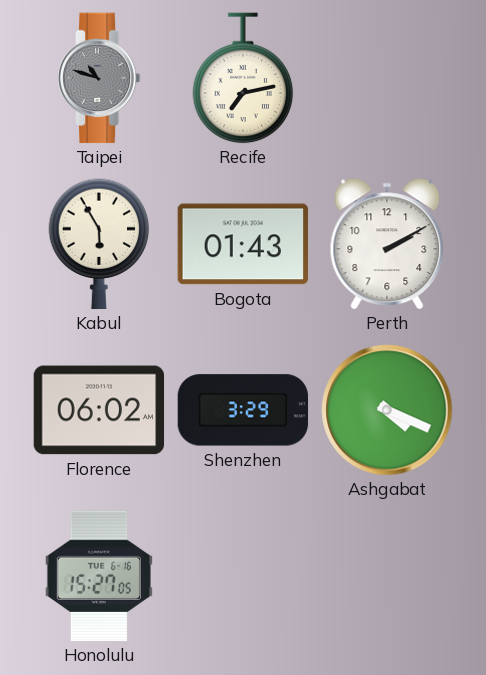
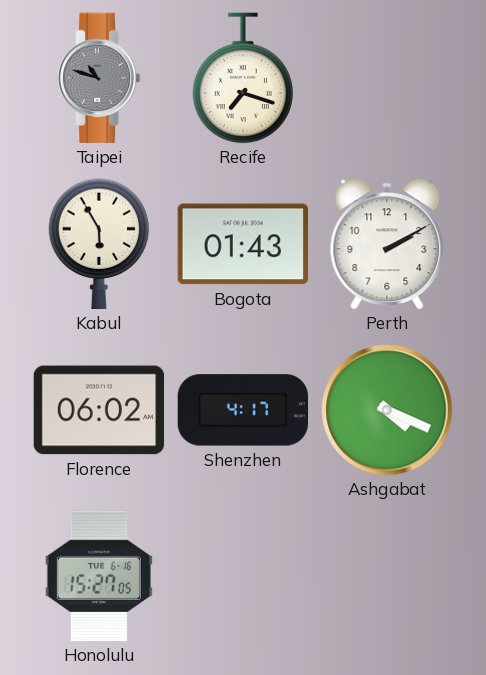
Recife: 7:13 -> 7:18
Shenzhen: 3:29 -> 4:17
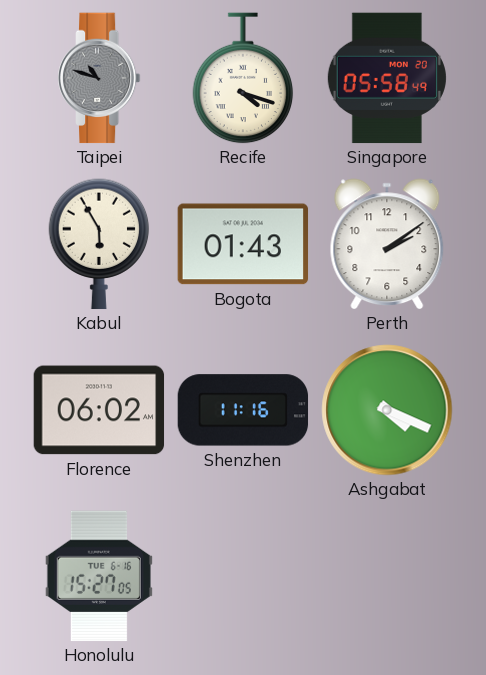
Recife: 7:18 -> 4:18
Singapore: none -> 05:58
Perth: 2:10 -> 2:09
Shenzhen: 4:17 -> 11:16
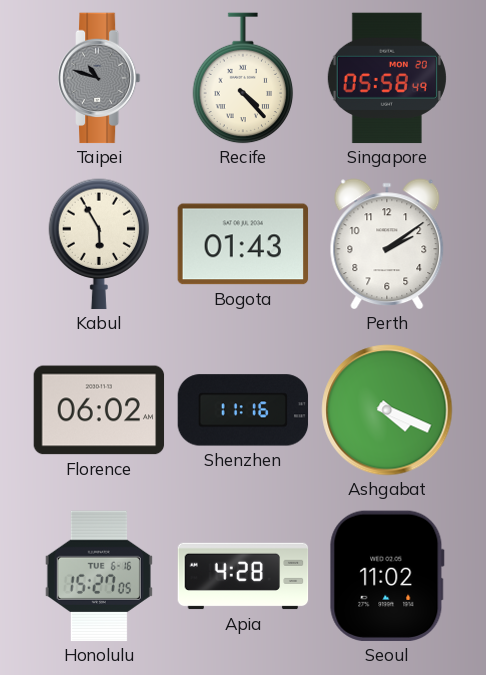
Recife: 4:18 -> 4:23
Apia: none -> 4:28
Seoul: none -> 11:02
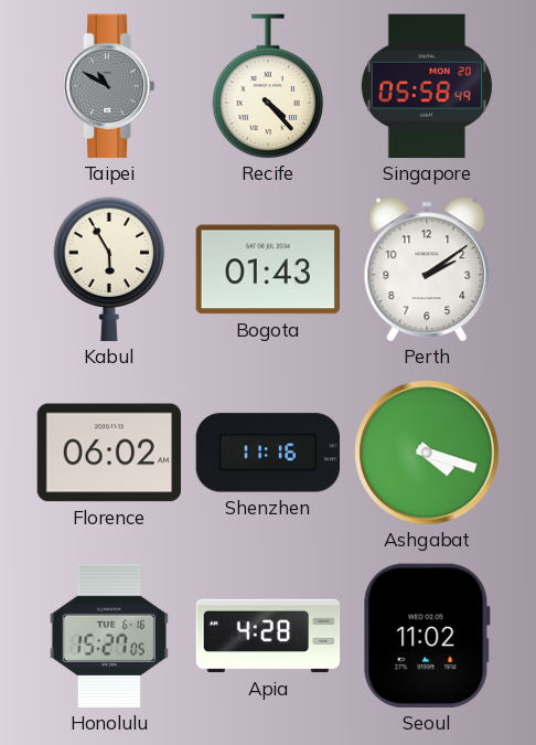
Taipei: 10:48 -> 10:50
Ashgabat: 4:19 -> 4:18
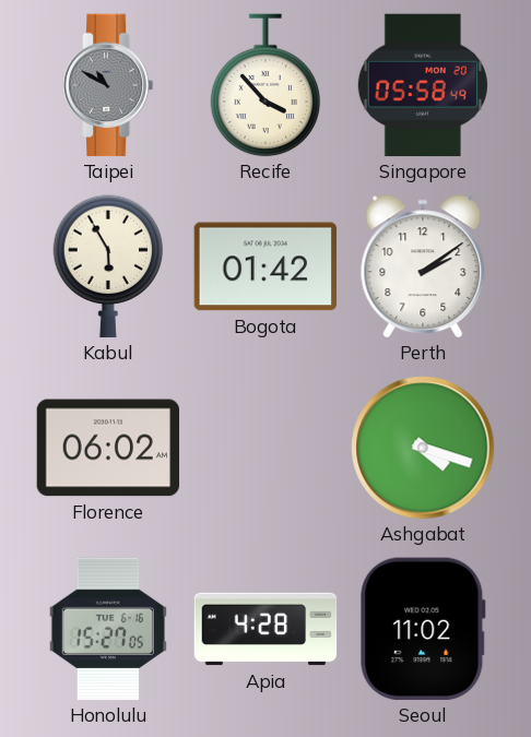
Recife: 4:23 -> 3:53
Bogota: 01:43 -> 01:42
Shenzhen: 11:16 -> none
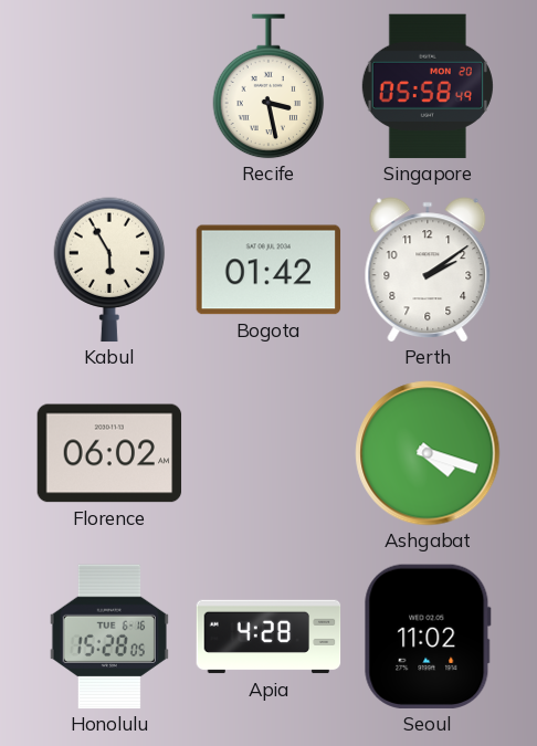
Taipei: 10:50 -> none
Recife: 3:53 -> 3:28
Honolulu: 15:27 -> 15:28
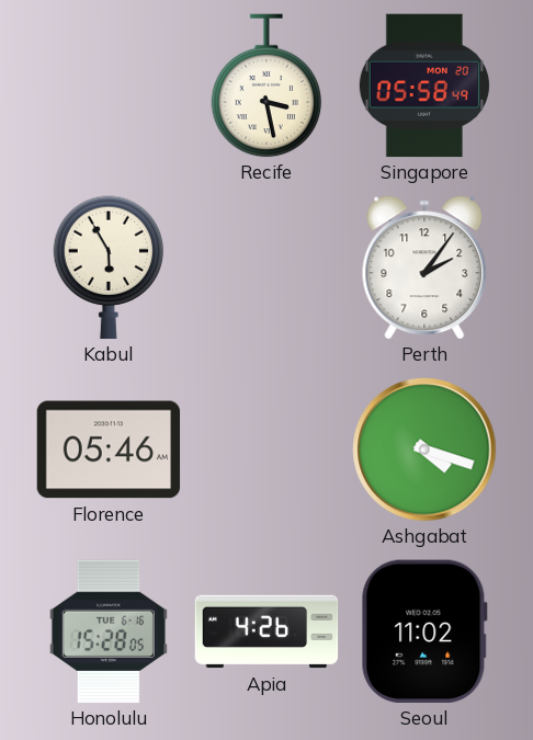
Bogota: 01:42 -> none
Perth: 2:09 -> 2:06
Florence: 06:02 -> 05:46
Apia: 4:28 -> 4:26
